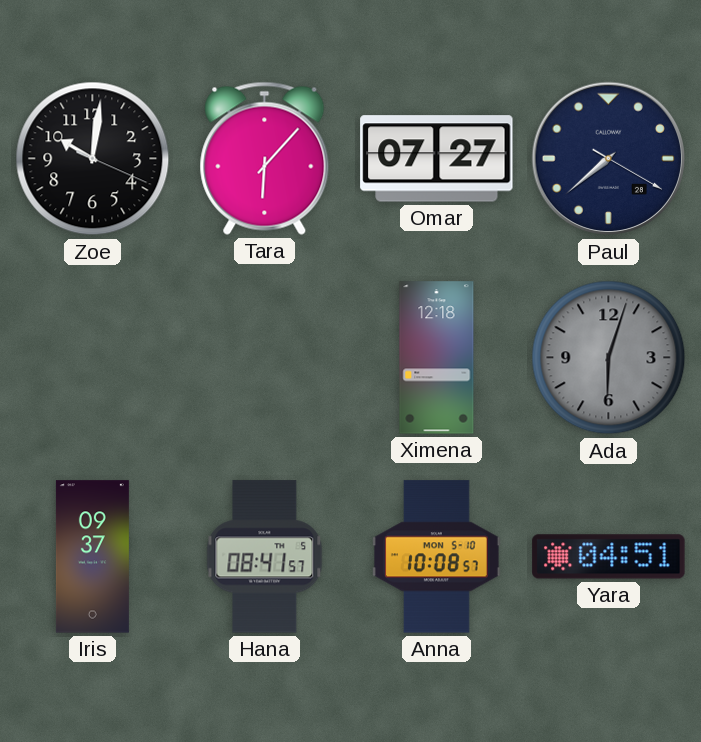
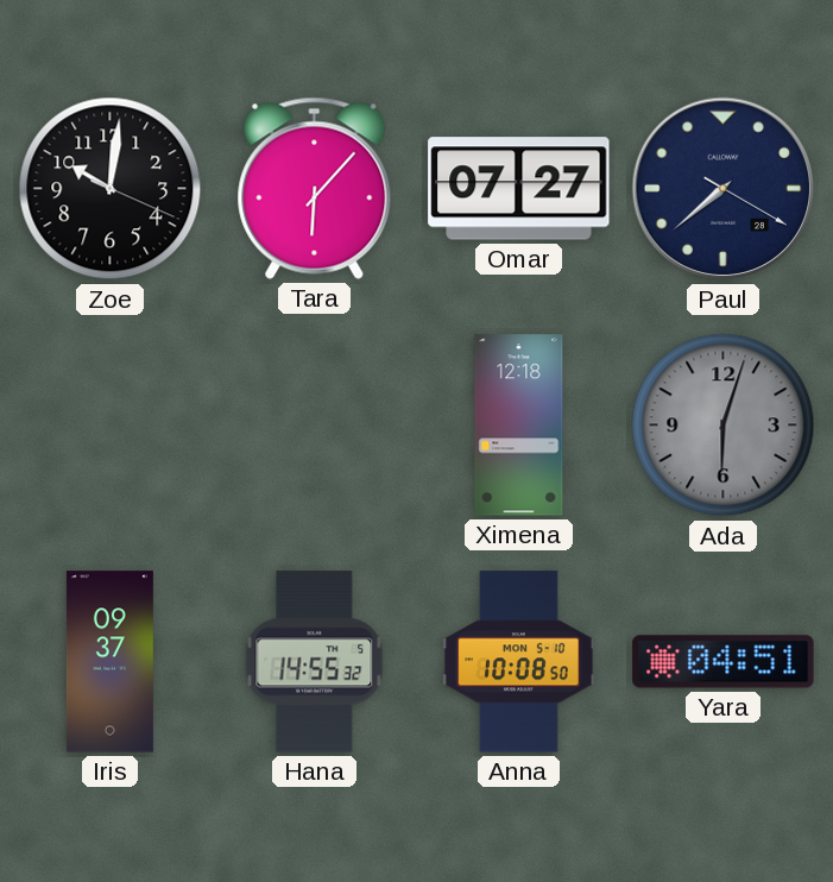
Hana: 08:41 -> 14:55
Anna: 10:08:57 -> 10:08:50
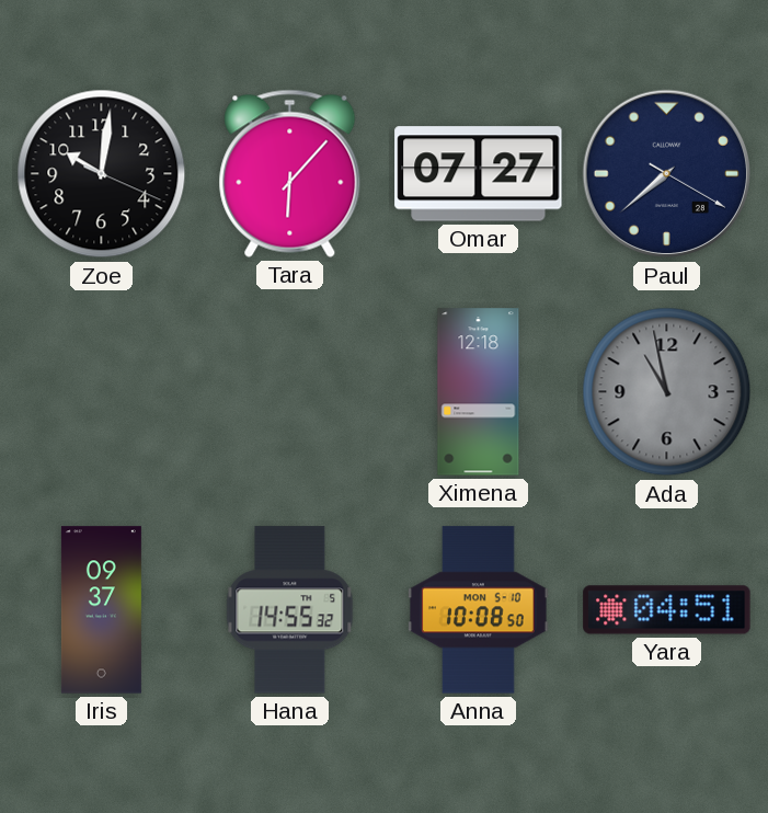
Ada: 6:03 -> 10:58
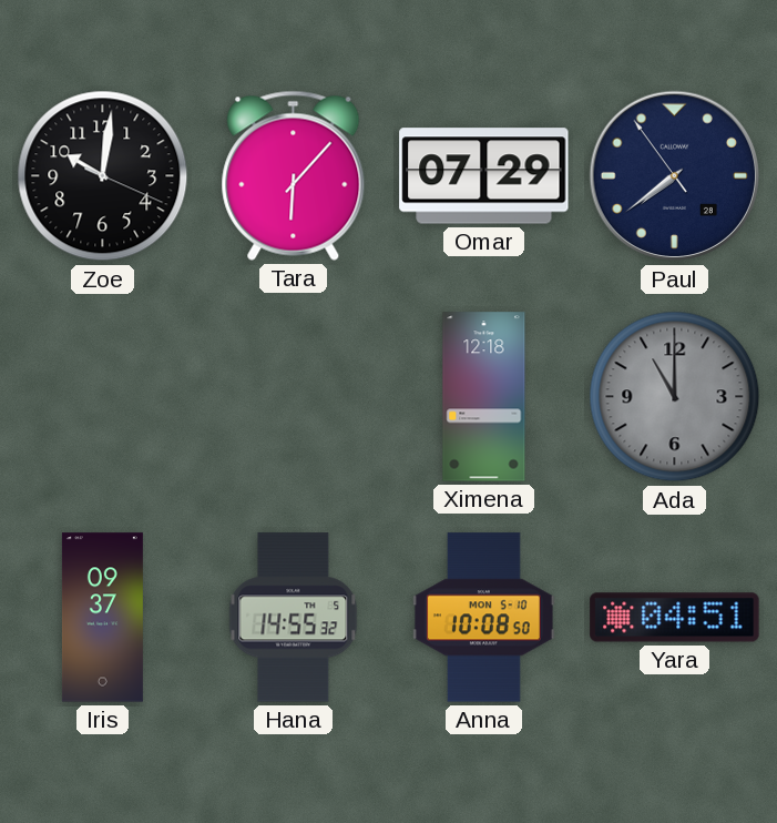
Omar: 07:27 -> 07:29
Paul: 7:38:20 -> 7:38:54
Ada: 10:58 -> 11:00
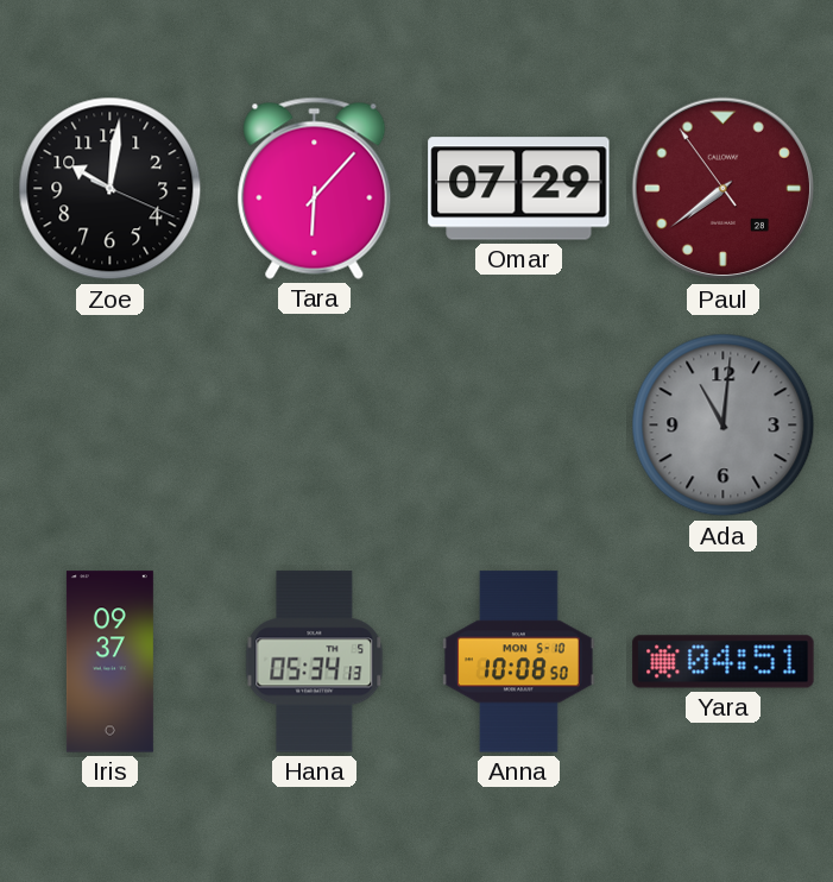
Paul dial: navy -> burgundy
Ximena: 12:18 -> none
Ada: 11:00 -> 11:01
Hana: 14:55 -> 05:34
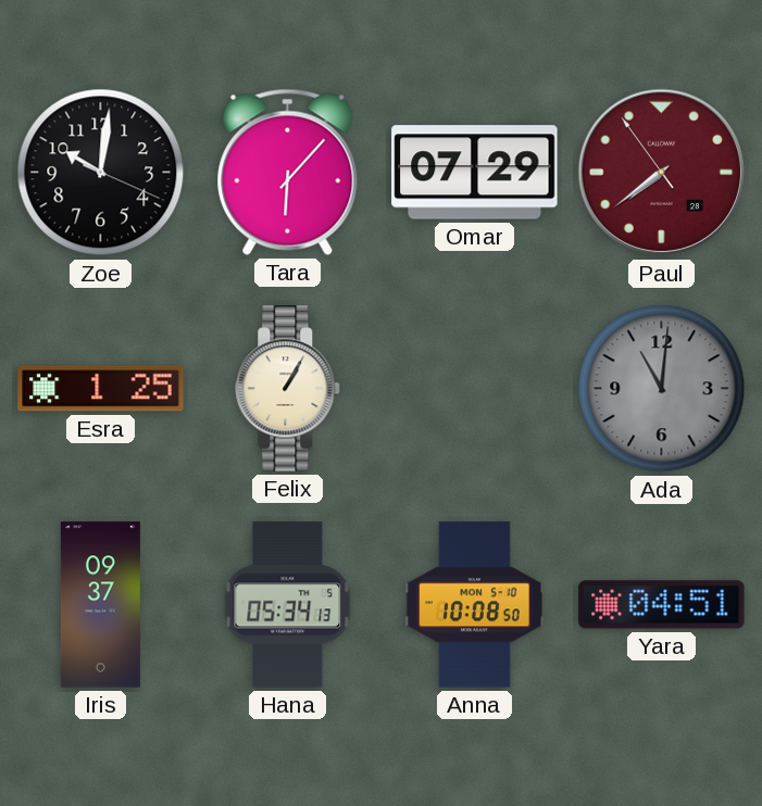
Esra: none -> 1:25
Felix: none -> 1:05
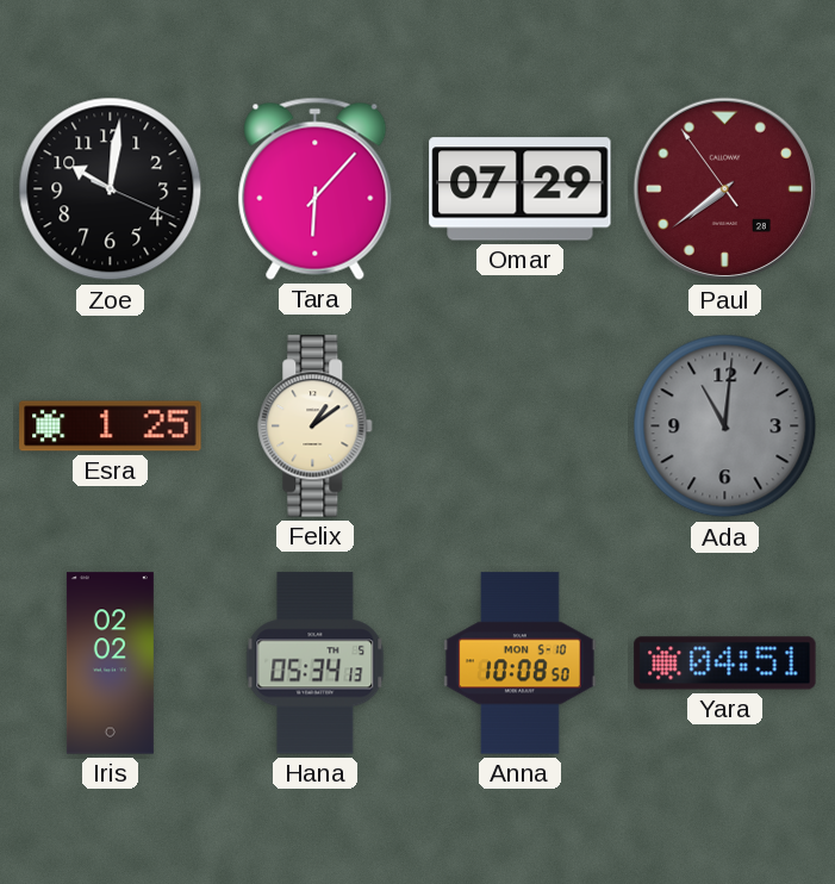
Felix: 1:05 -> 1:09
Iris: 09:37 -> 02:02
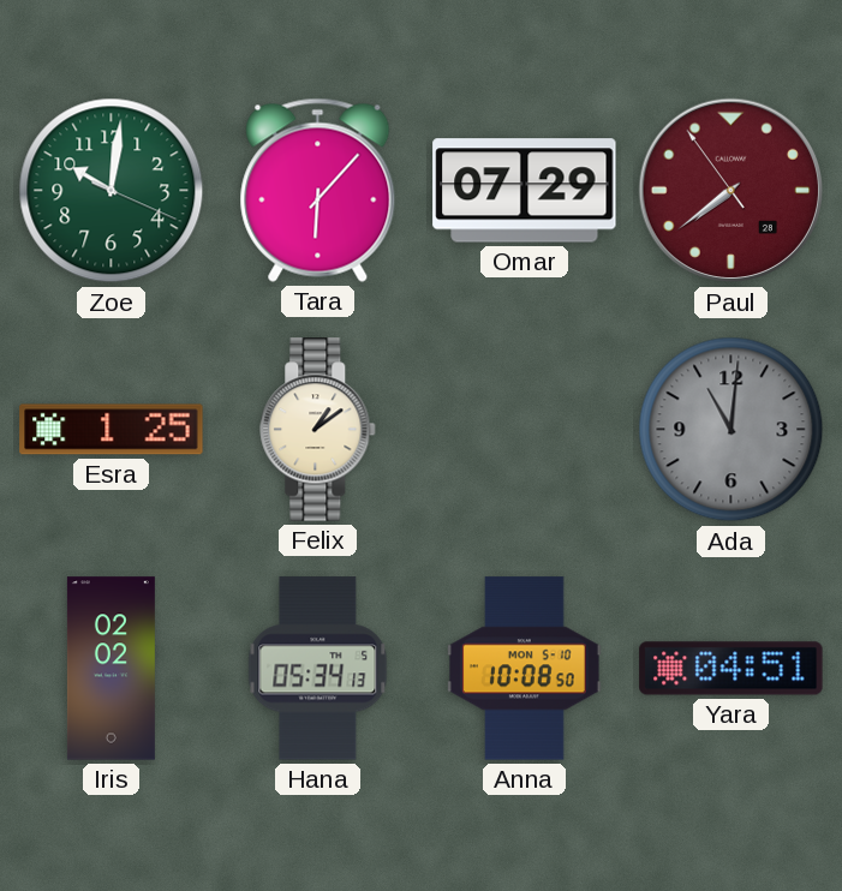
Zoe dial: black -> green
